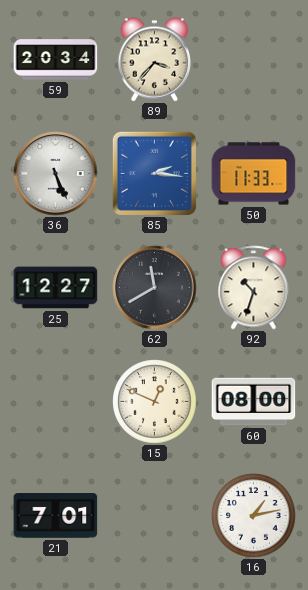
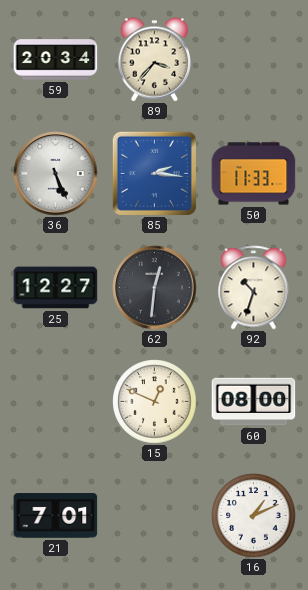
62: 11:40 -> 12:31
16: 1:13 -> 1:11
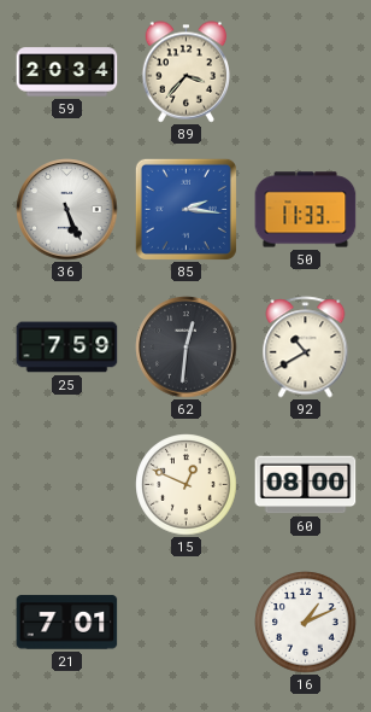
25: 12:27 -> 7:59
92: 10:33 -> 10:40
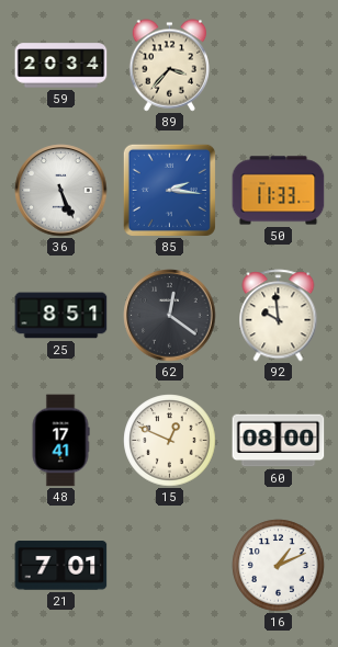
25: 7:59 -> 8:51
62: 12:31 -> 12:21
92: 10:40 -> 9:59
48: none -> 17:41
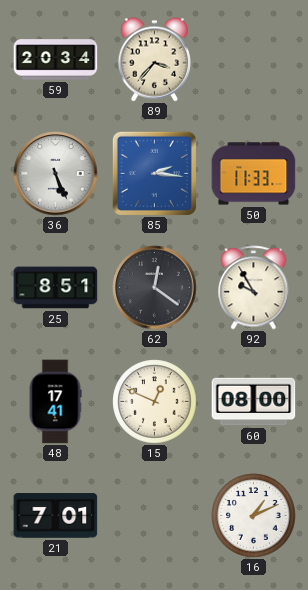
92: 9:59 -> 9:55
